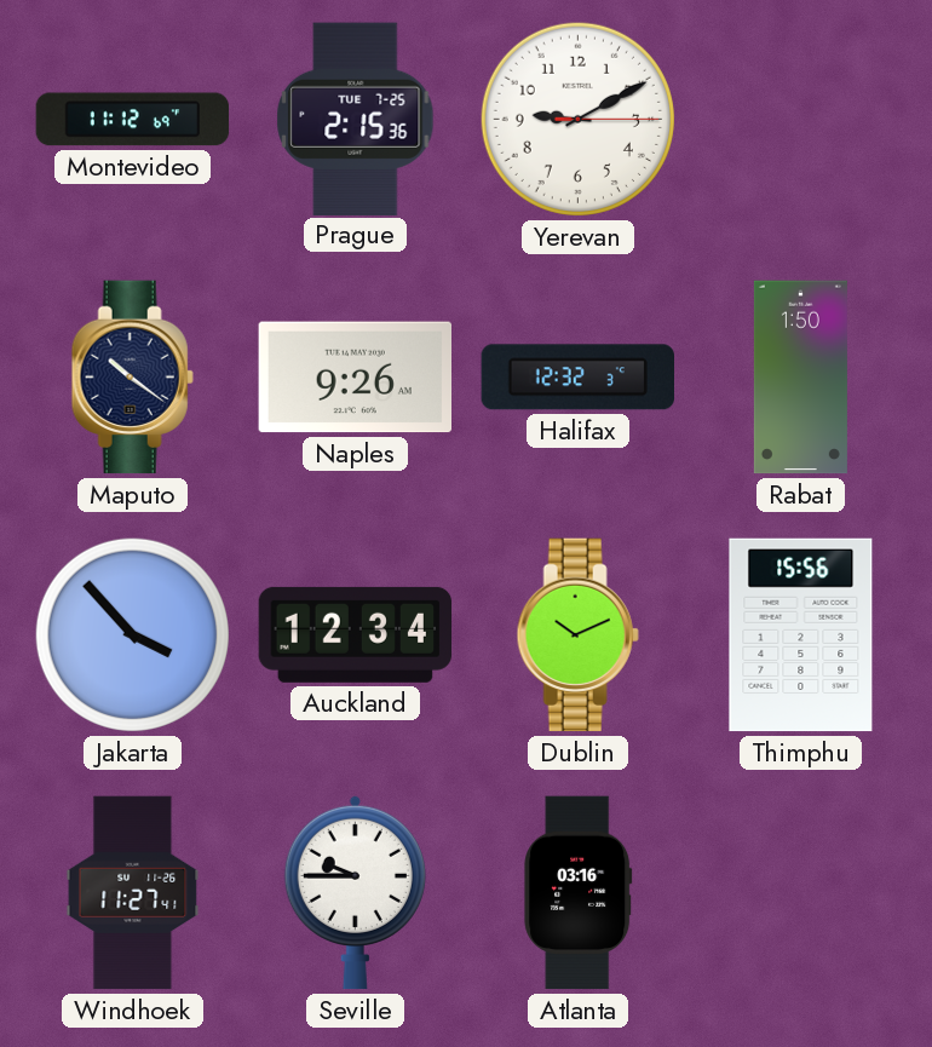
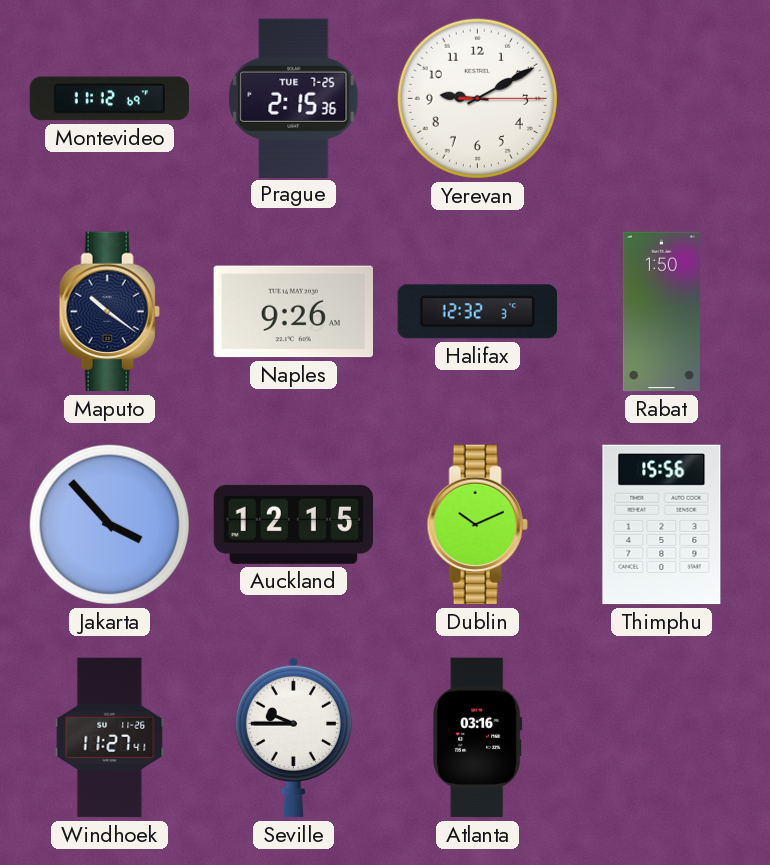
Auckland: 12:34 -> 12:15
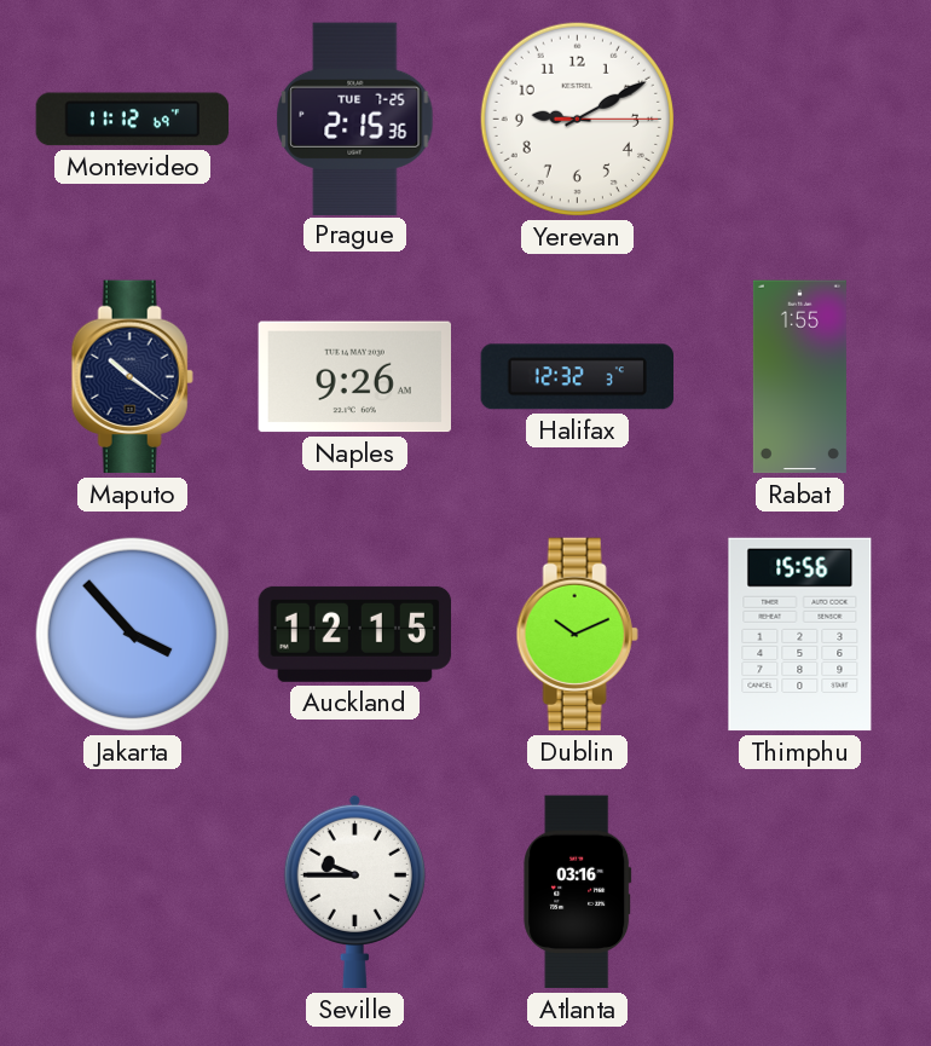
Rabat: 1:50 -> 1:55
Windhoek: 11:27 -> none
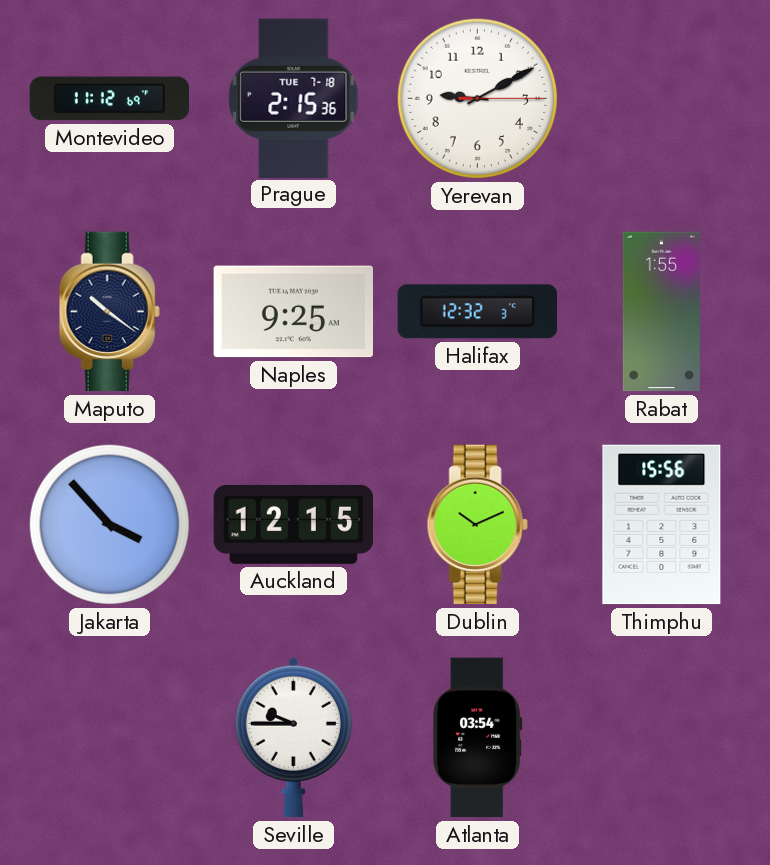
Prague date: TUE 7-25 -> TUE 7-18
Naples: 9:26 -> 9:25
Atlanta: 03:16 -> 03:54
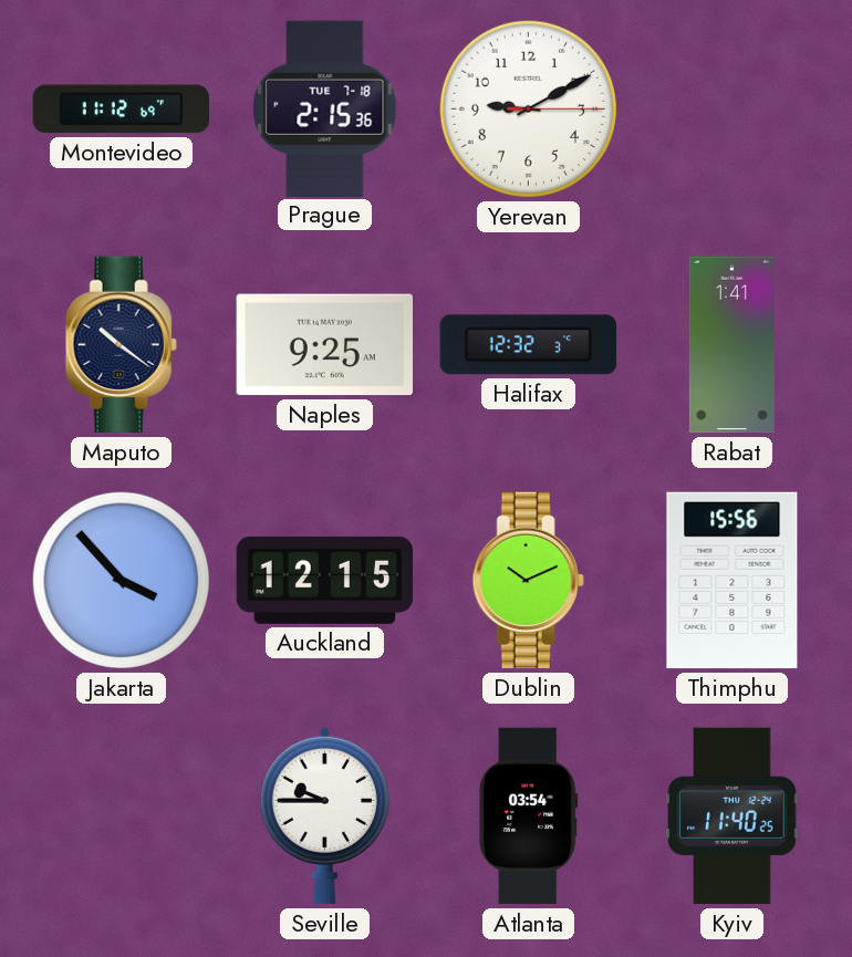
Rabat: 1:55 -> 1:41
Kyiv: none -> 11:40
